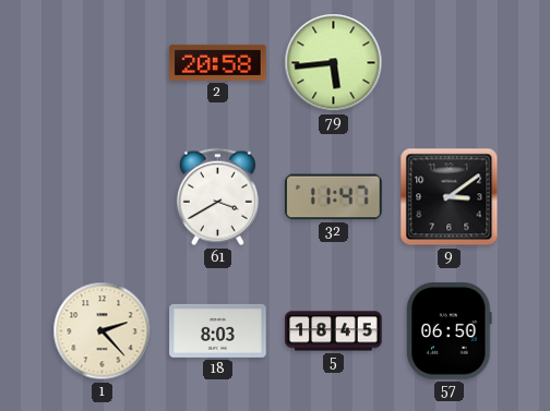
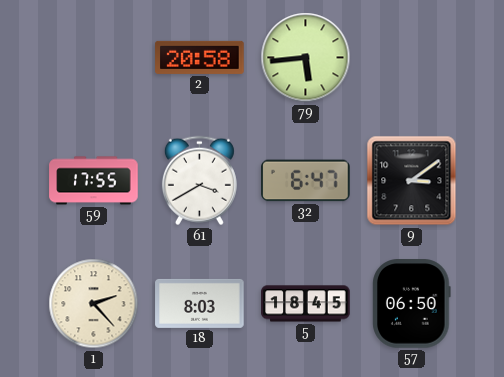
59: none -> 17:55
32: 11:47 -> 6:47
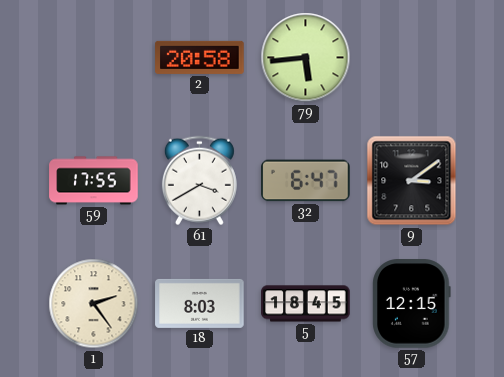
1: 2:23 -> 2:24
57: 06:50 -> 12:15
